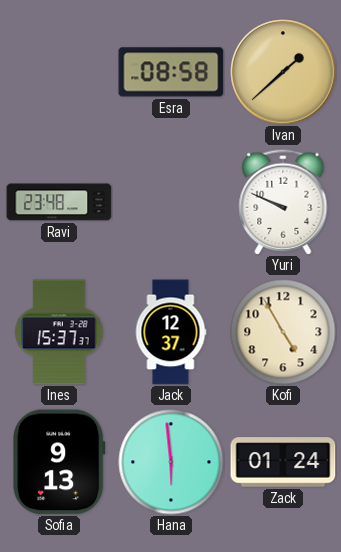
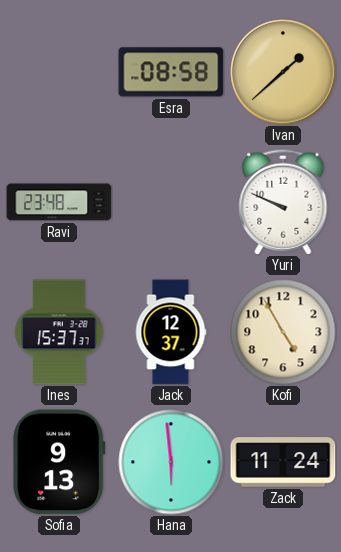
Zack: 01:24 -> 11:24
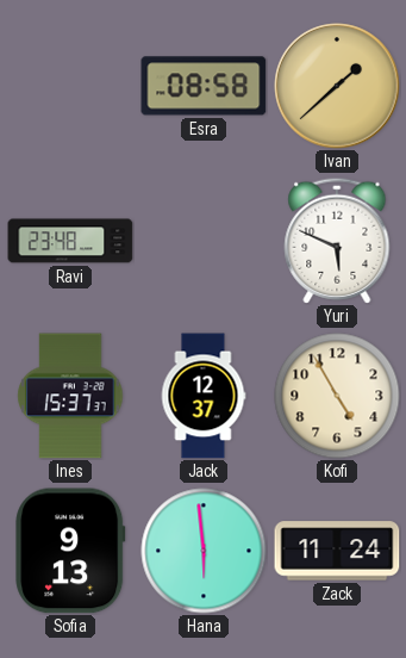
Yuri: 9:49 -> 5:49
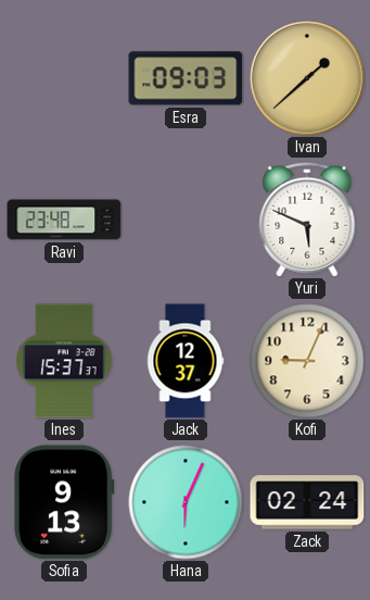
Esra: 08:58 -> 09:03
Kofi: 4:55 -> 9:04
Hana: 5:59 -> 6:04
Zack: 11:24 -> 02:24
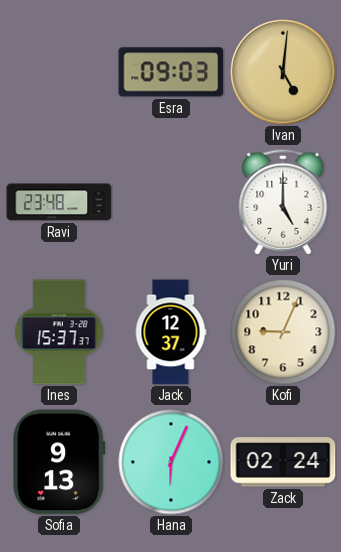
Ivan: 1:38 -> 5:01
Yuri: 5:49 -> 5:00
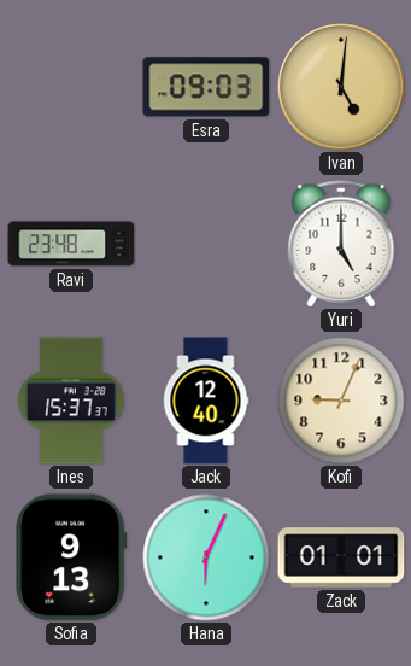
Jack: 12:37 -> 12:40
Zack: 02:24 -> 01:01
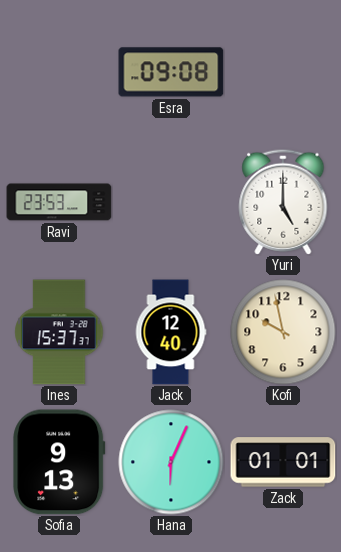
Esra: 09:03 -> 09:08
Ivan: 5:01 -> none
Ravi: 23:48 -> 23:53
Kofi: 9:04 -> 9:58
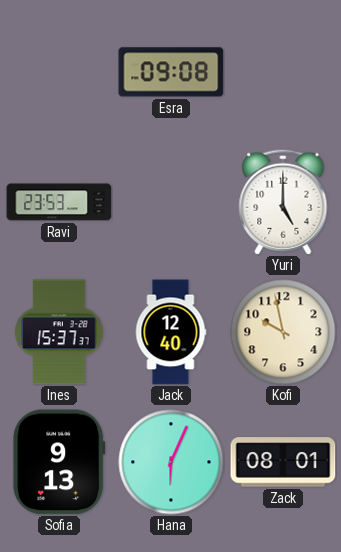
Zack: 01:01 -> 08:01
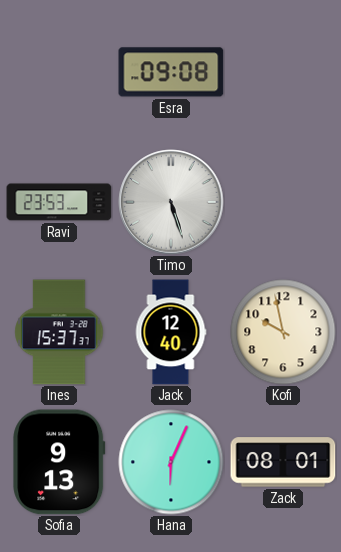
Timo: none -> 5:27
Yuri: 5:00 -> none
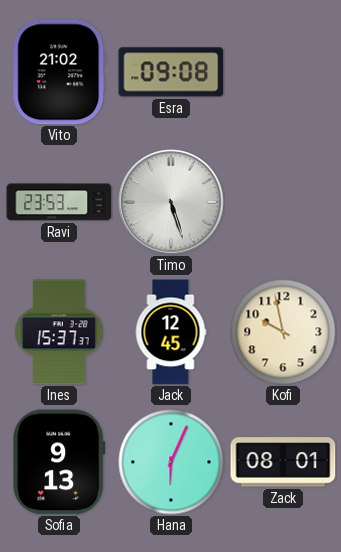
Vito: none -> 21:02
Jack: 12:40 -> 12:45
